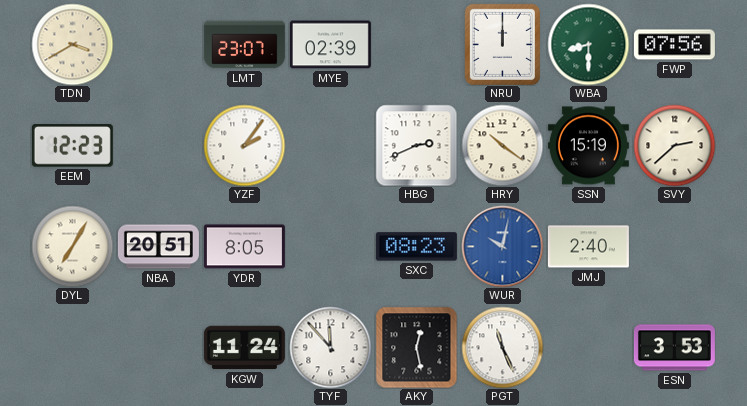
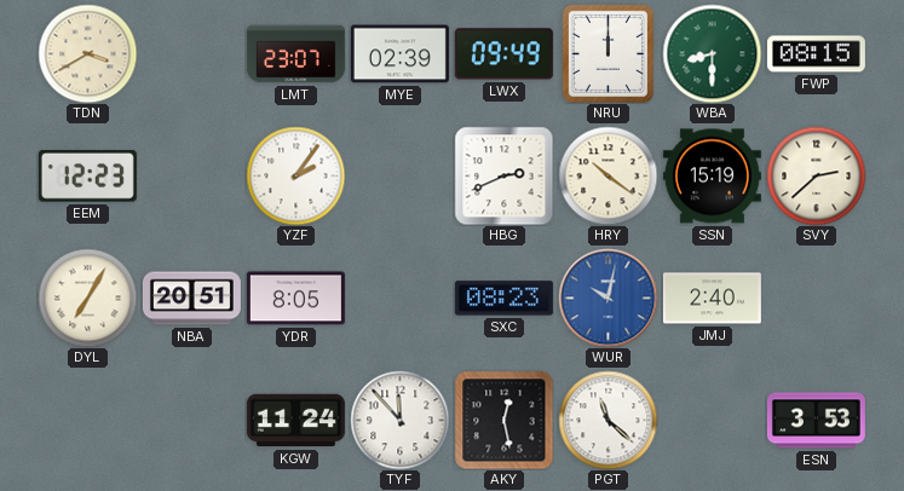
LWX: none -> 09:49
FWP: 07:56 -> 08:15
PGT: 11:26 -> 11:22
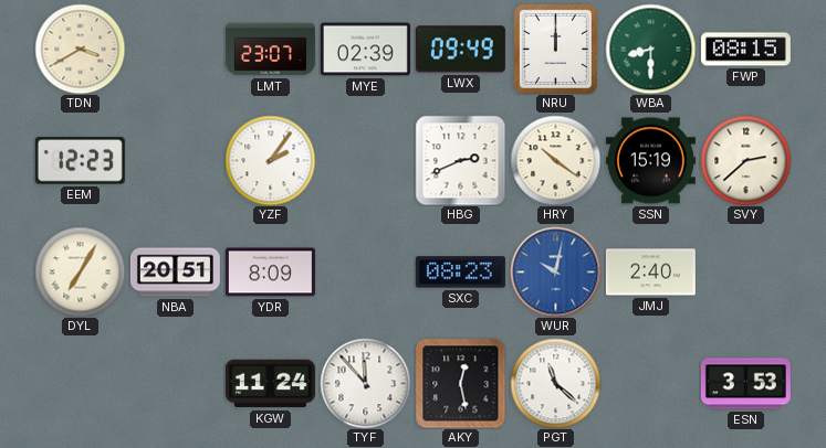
YDR: 8:05 -> 8:09
